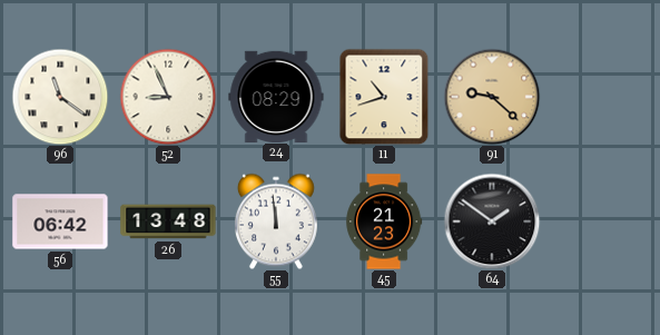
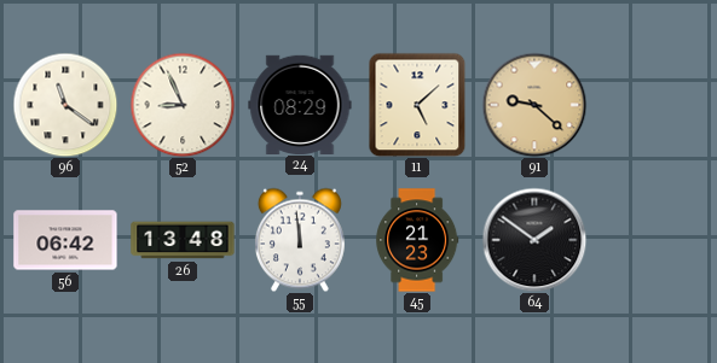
11: 10:42 -> 5:08
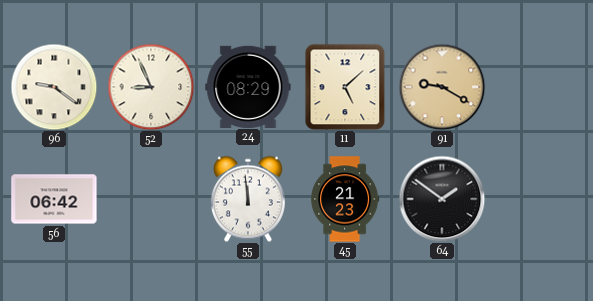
96: 11:21 -> 9:21
91: 9:22 -> 9:20
26: 13:48 -> none
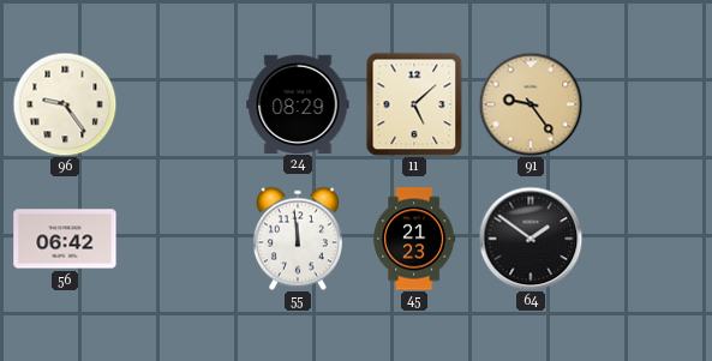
96: 9:21 -> 9:24
52: 8:56 -> none
91: 9:20 -> 9:24
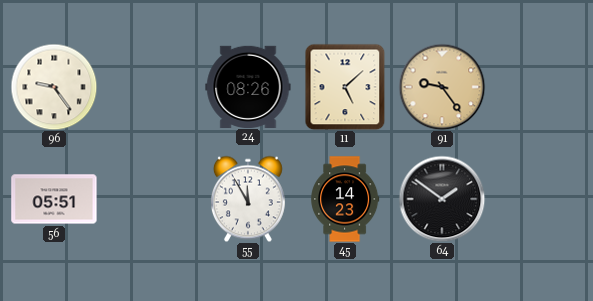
24: 08:29 -> 08:26
56: 06:42 -> 05:51
55: 11:59 -> 11:55
45: 21:23 -> 14:23
